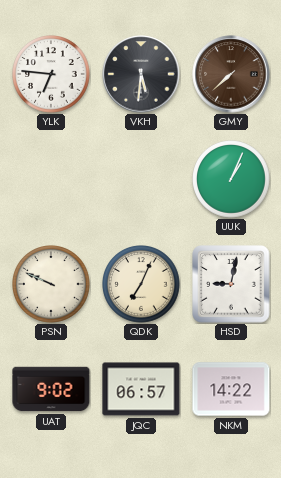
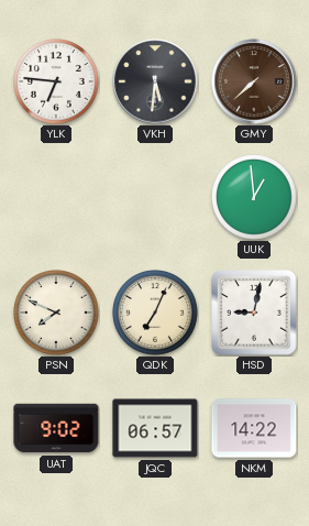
UUK: 1:04 -> 12:59
PSN: 9:49 -> 7:49
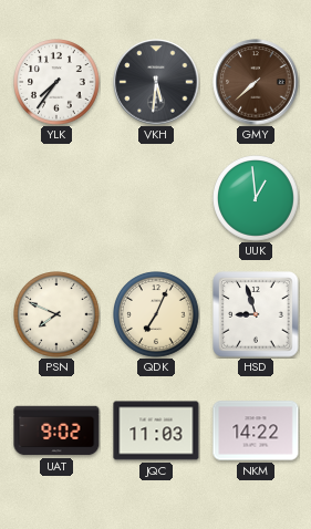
YLK: 6:46 -> 7:36
HSD: 9:02 -> 8:57
JQC: 06:57 -> 11:03
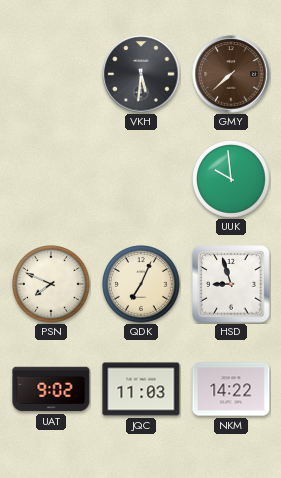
YLK: 7:36 -> none
UUK: 12:59 -> 9:59
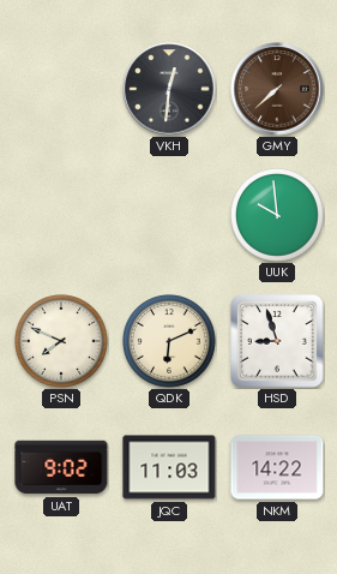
VKH: 5:31 -> 12:31
QDK: 7:04 -> 6:11
